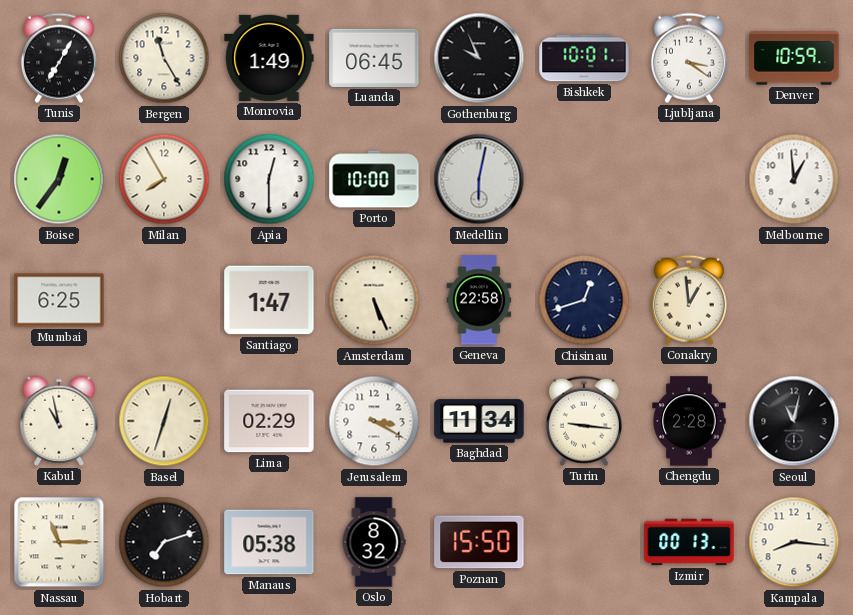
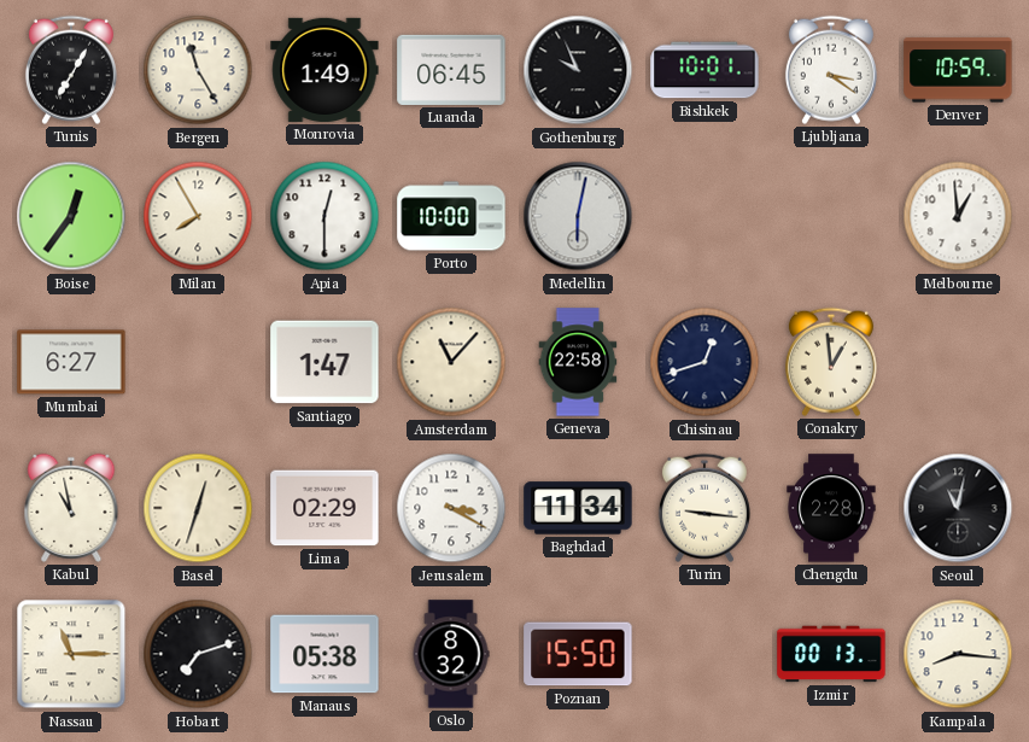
Mumbai: 6:25 -> 6:27
Amsterdam: 5:26 -> 11:07
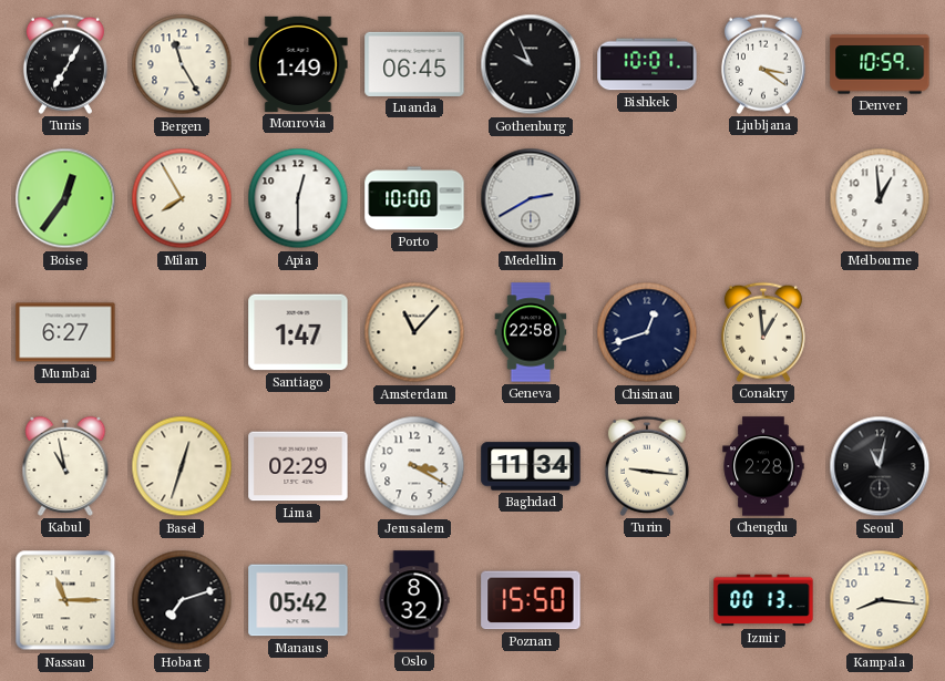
Medellin: 6:02 -> 2:40
Manaus: 05:38 -> 05:42
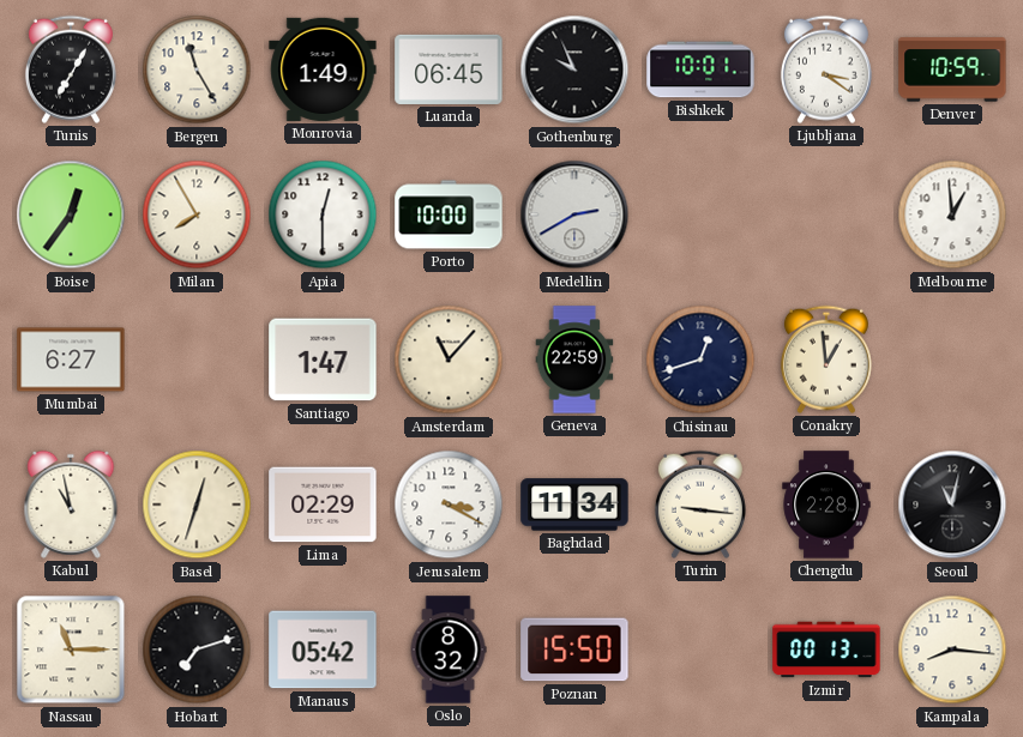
Geneva: 22:58 -> 22:59
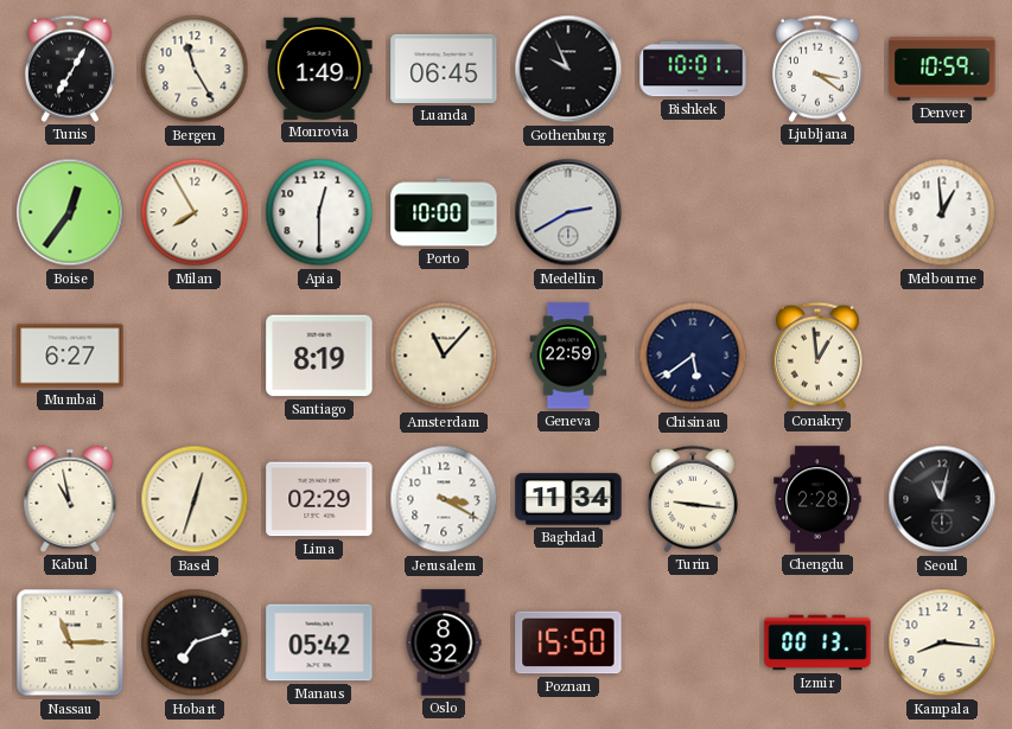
Santiago: 1:47 -> 8:19
Chisinau: 12:42 -> 5:39
